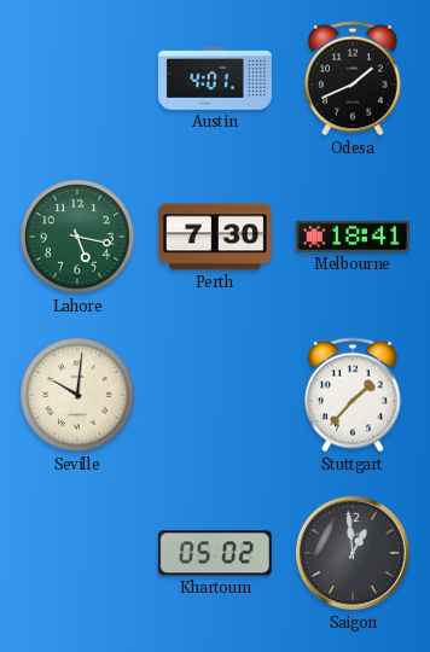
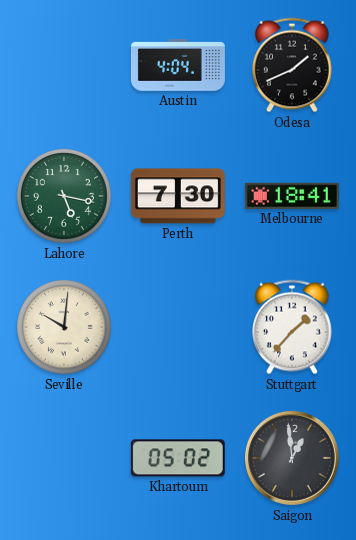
Austin: 4:01 -> 4:04
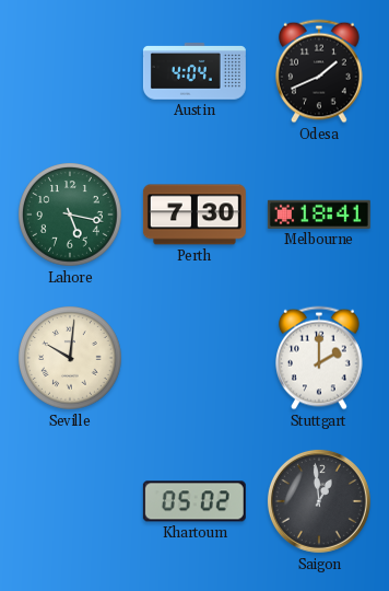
Stuttgart: 1:37 -> 2:00
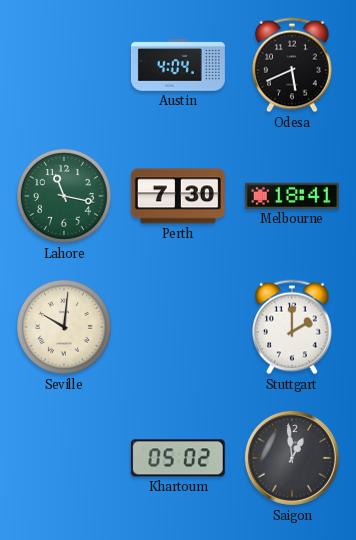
Odesa: 1:41 -> 5:41
Lahore: 5:17 -> 11:17
